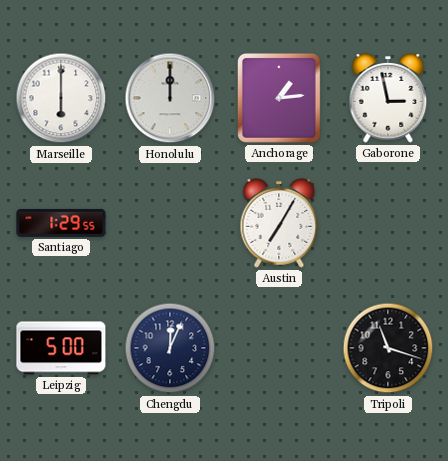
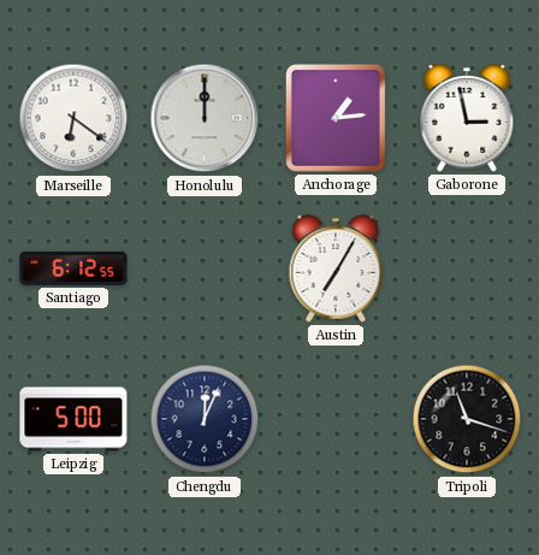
Marseille: 6:00 -> 6:21
Santiago: 1:29 -> 6:12
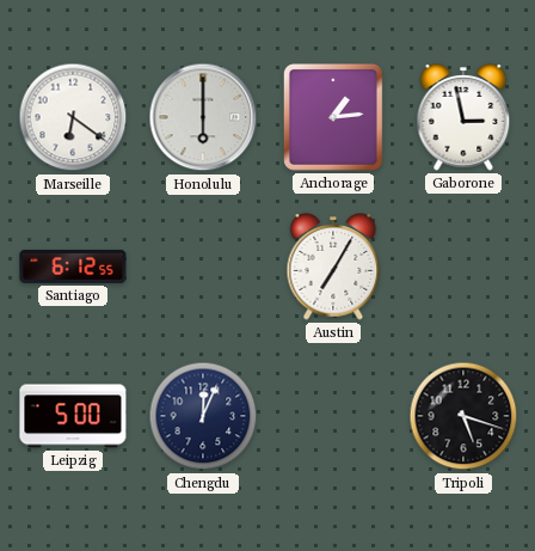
Honolulu: 12:00 -> 6:00
Tripoli: 11:18 -> 5:18
